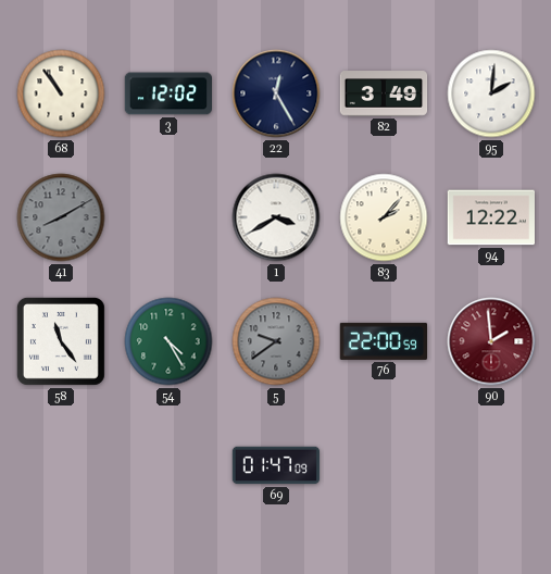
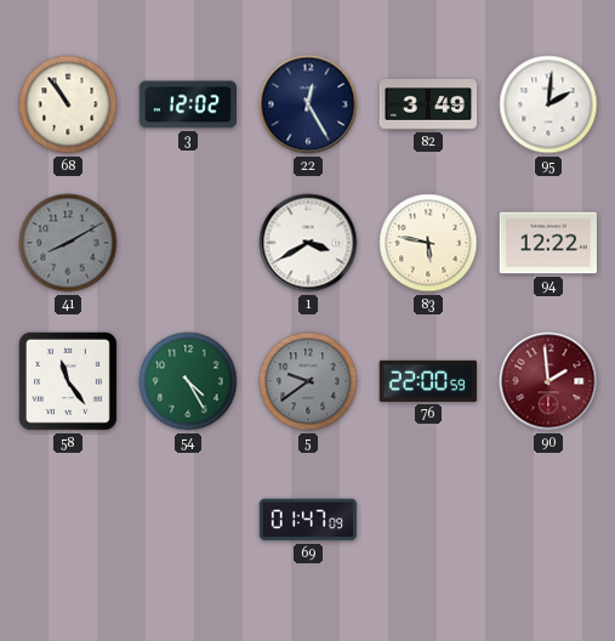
83: 2:07 -> 5:47
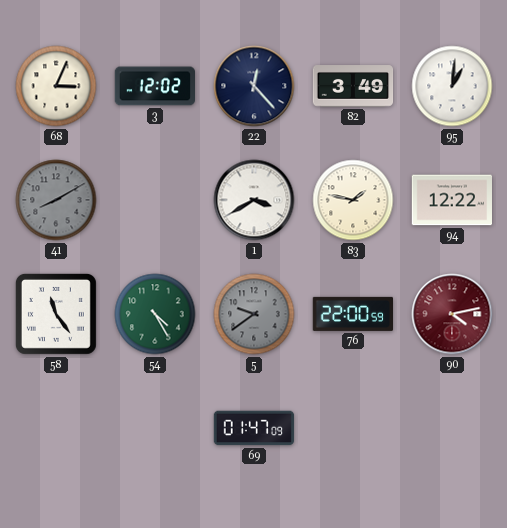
68: 10:54 -> 3:04
22: 12:25 -> 12:23
95: 2:01 -> 1:01
83: 5:47 -> 1:47
90: 1:59 -> 4:13
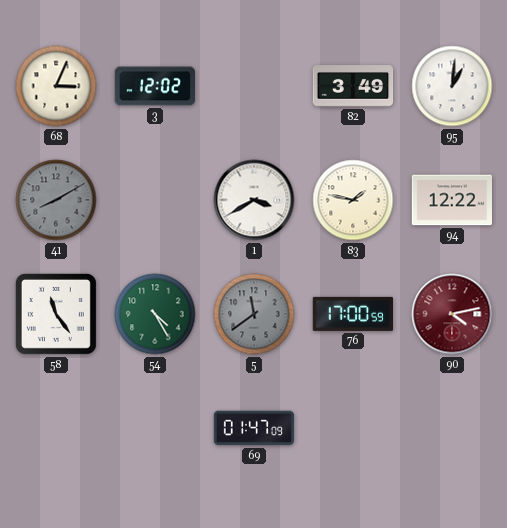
22: 12:23 -> none
5: 9:39 -> 11:39
76: 22:00 -> 17:00
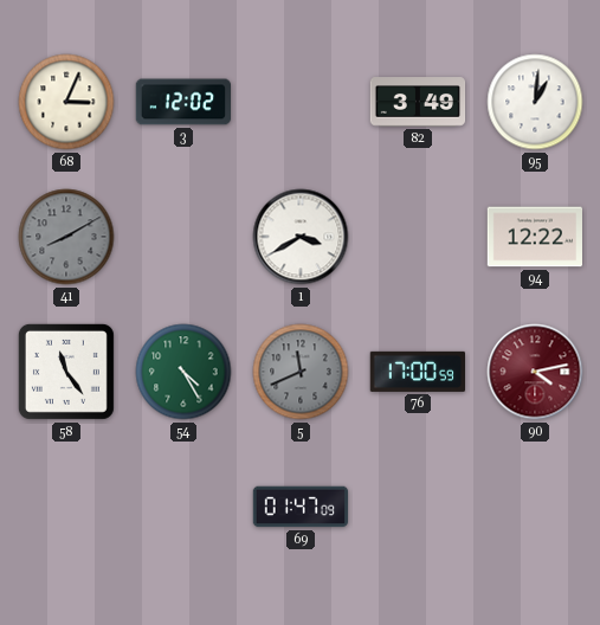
83: 1:47 -> none
5: 11:39 -> 11:41
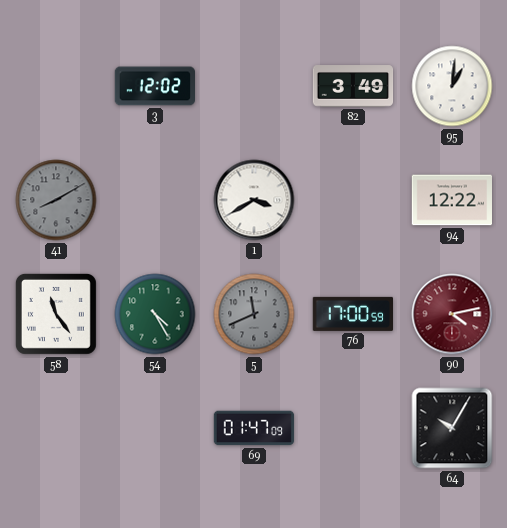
68: 3:04 -> none
64: none -> 10:05
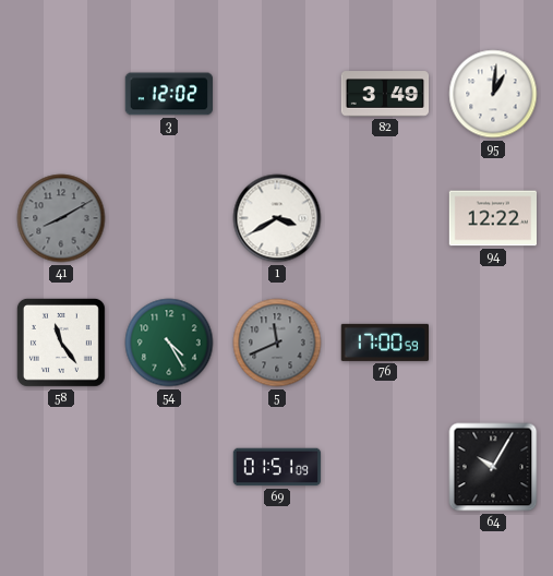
90: 4:13 -> none
69: 01:47 -> 01:51
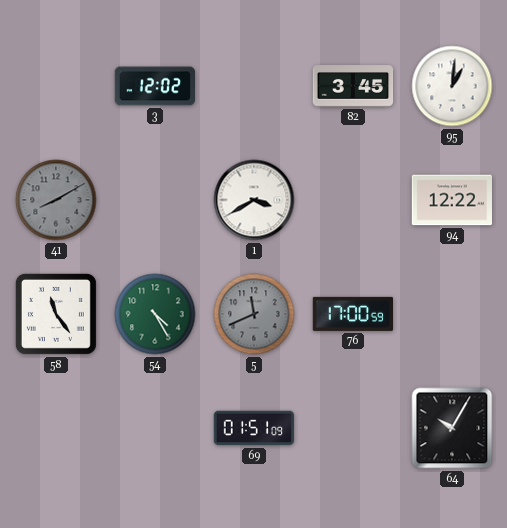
82: 3:49 -> 3:45
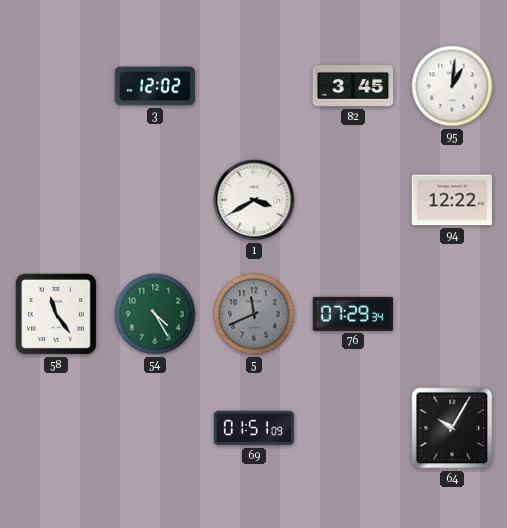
41: 8:10 -> none
76: 17:00 -> 07:29
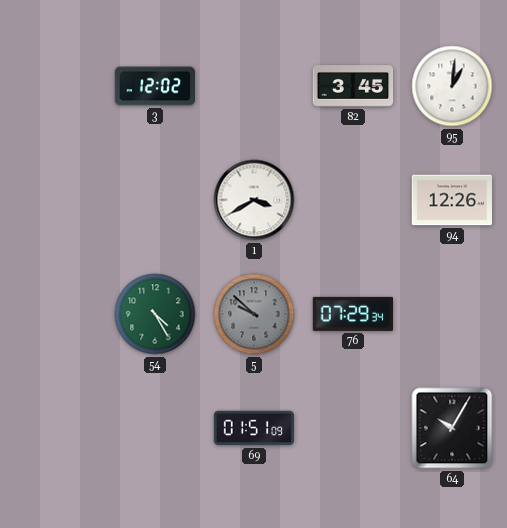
94: 12:22 -> 12:26
58: 11:24 -> none
5: 11:41 -> 9:52
